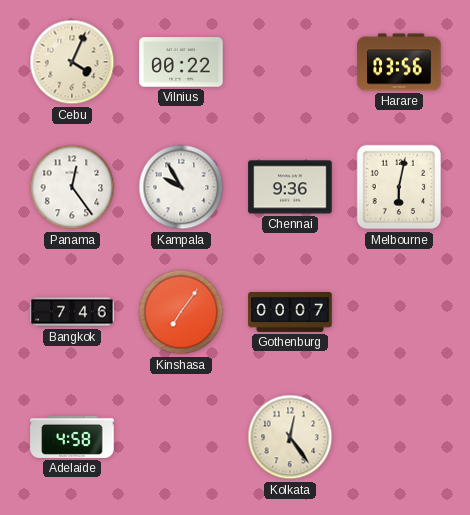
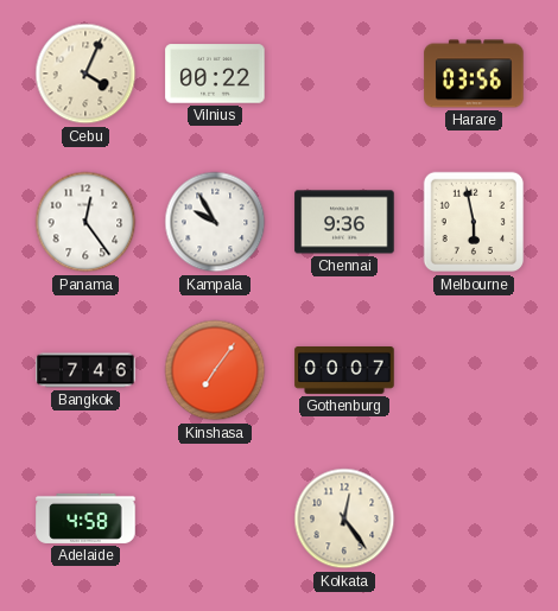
Melbourne: 6:02 -> 5:58
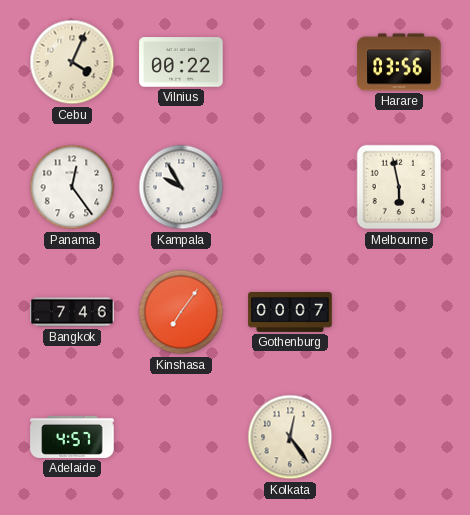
Chennai: 9:36 -> none
Adelaide: 4:58 -> 4:57
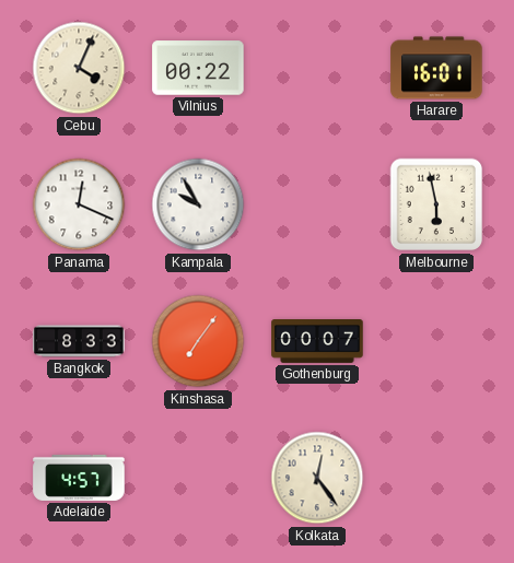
Harare: 03:56 -> 16:01
Panama: 12:24 -> 12:19
Bangkok: 7:46 -> 8:33
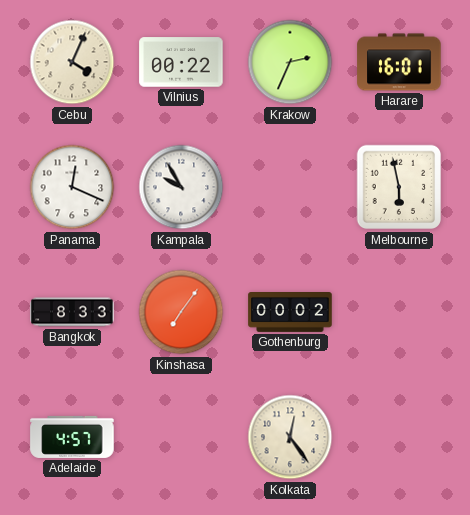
Krakow: none -> 2:34
Gothenburg: 00:07 -> 00:02
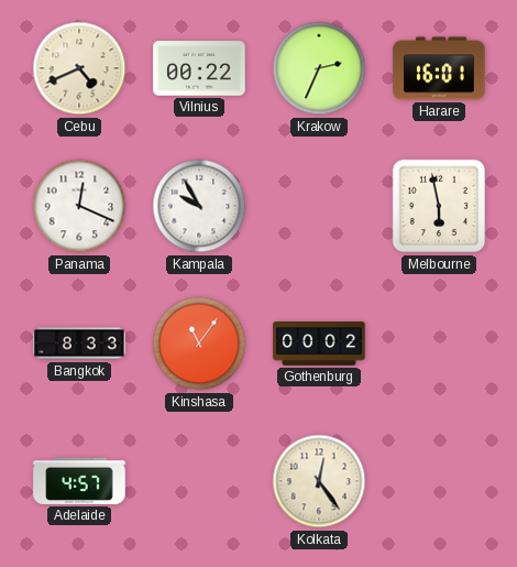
Cebu: 4:04 -> 4:41
Kinshasa: 7:06 -> 11:06
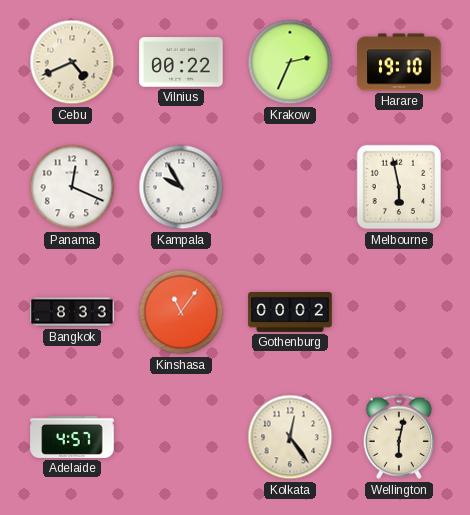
Harare: 16:01 -> 19:10
Wellington: none -> 6:02
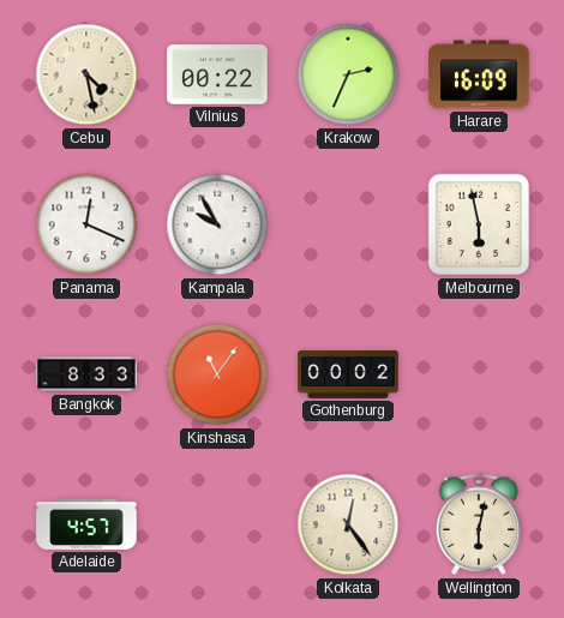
Cebu: 4:41 -> 4:28
Harare: 19:10 -> 16:09
